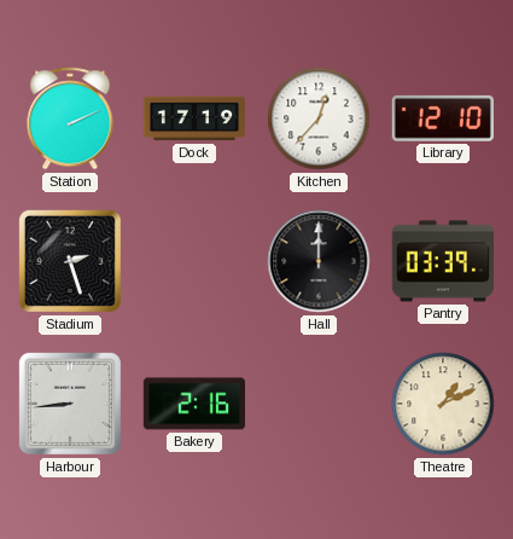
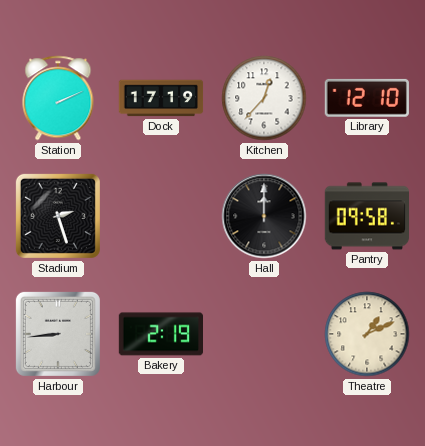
Pantry: 03:39 -> 09:58
Bakery: 2:16 -> 2:19
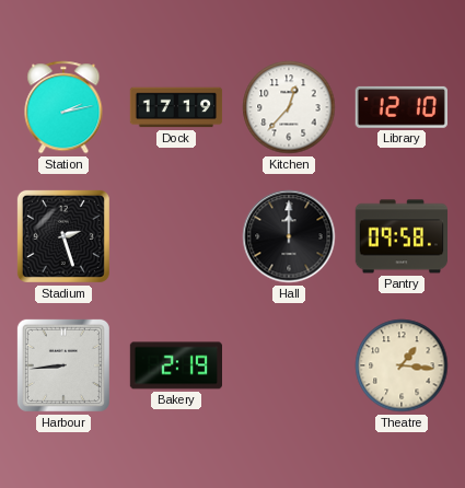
Station: 2:11 -> 2:13
Theatre: 1:11 -> 1:16
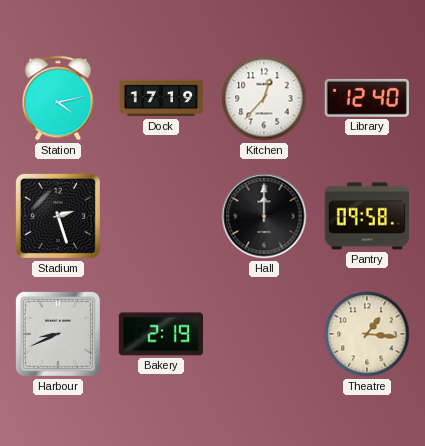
Station: 2:13 -> 4:13
Library: 12:10 -> 12:40
Harbour: 8:44 -> 8:41
